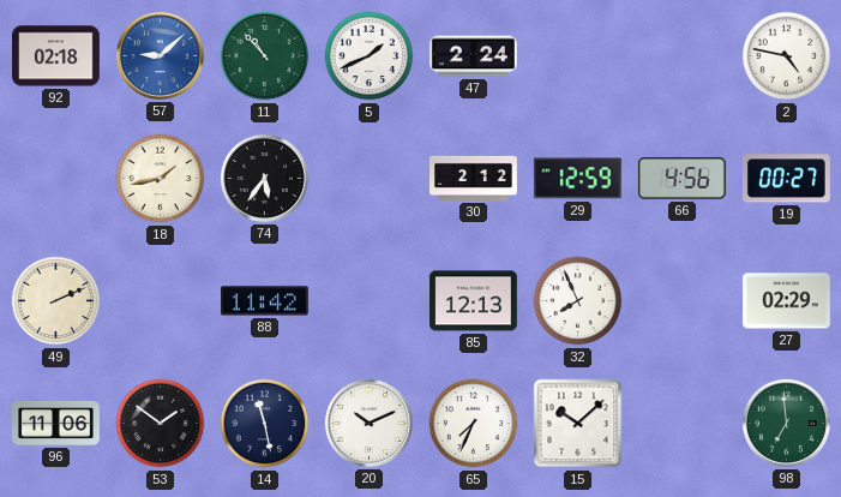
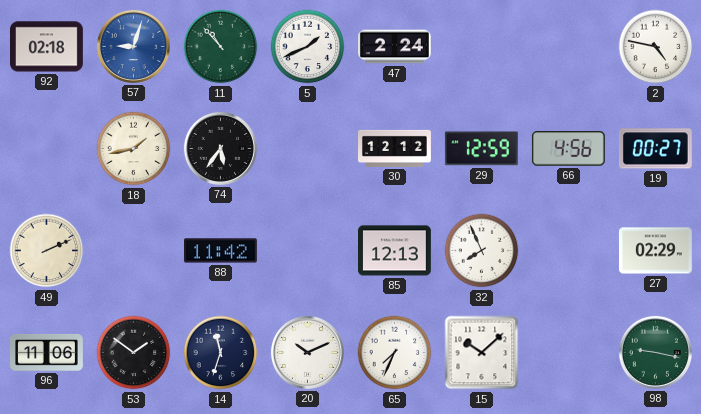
57: 9:08 -> 9:03
30: 2:12 -> 12:12
14: 11:28 -> 11:33
98: 6:59 -> 9:17
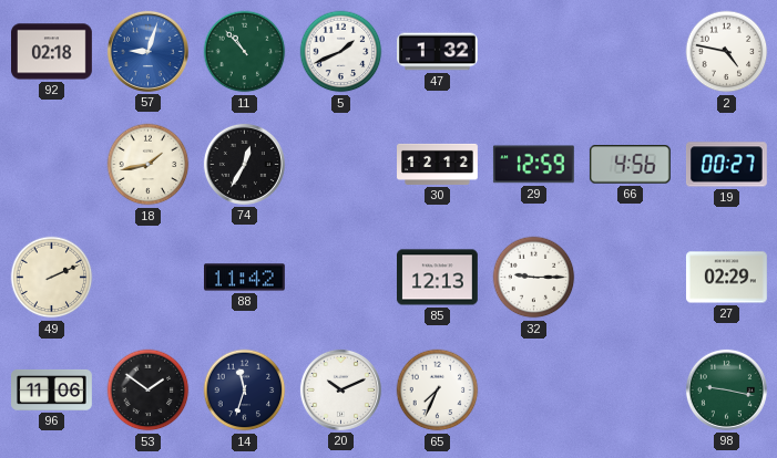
47: 2:24 -> 1:32
74: 5:36 -> 12:35
32: 7:56 -> 9:15
15: 10:08 -> none
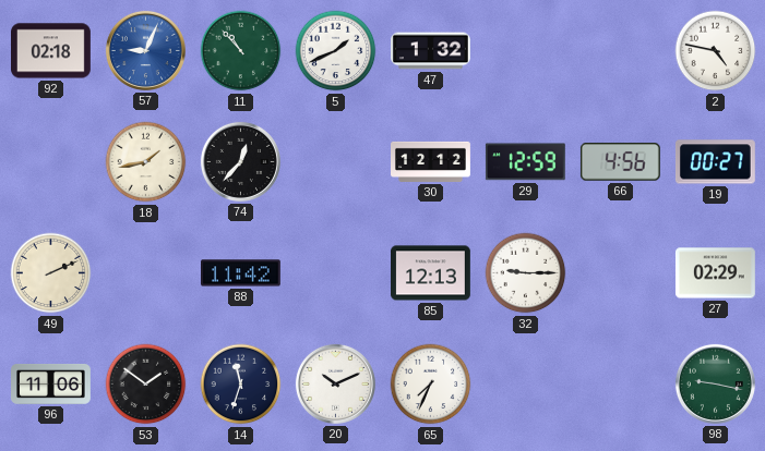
57: 9:03 -> 9:04
74: 12:35 -> 12:37
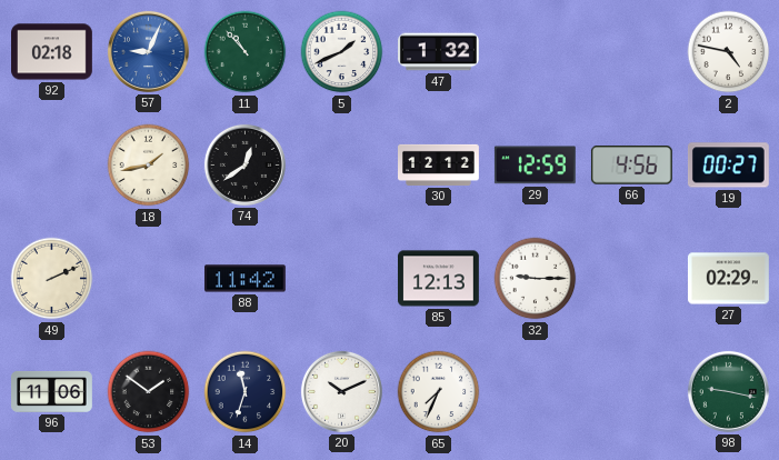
74: 12:37 -> 12:39
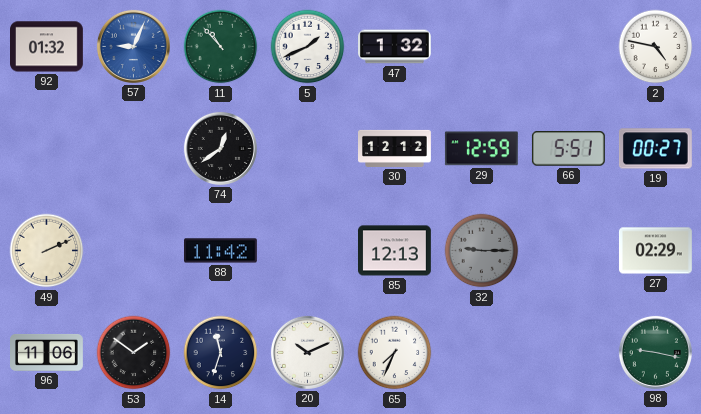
92: 02:18 -> 01:32
18: 1:43 -> none
66: 4:56 -> 5:51
32 dial: white -> grey
